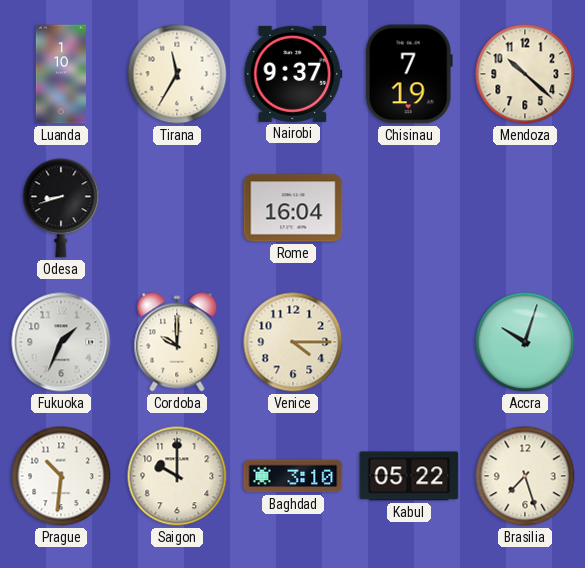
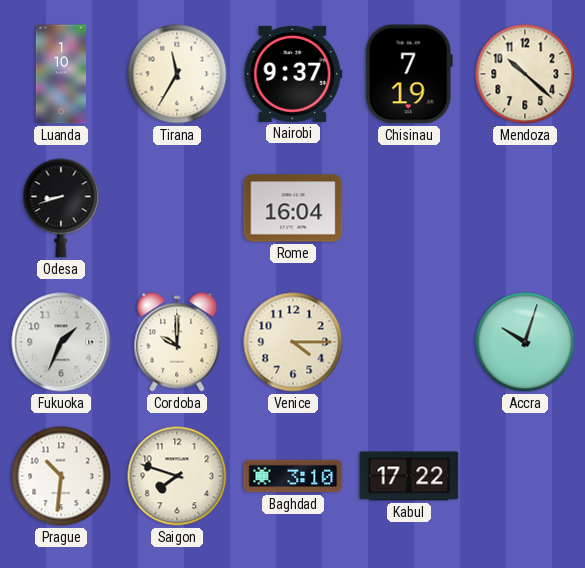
Saigon: 10:00 -> 7:48
Kabul: 05:22 -> 17:22
Brasilia: 7:27 -> none
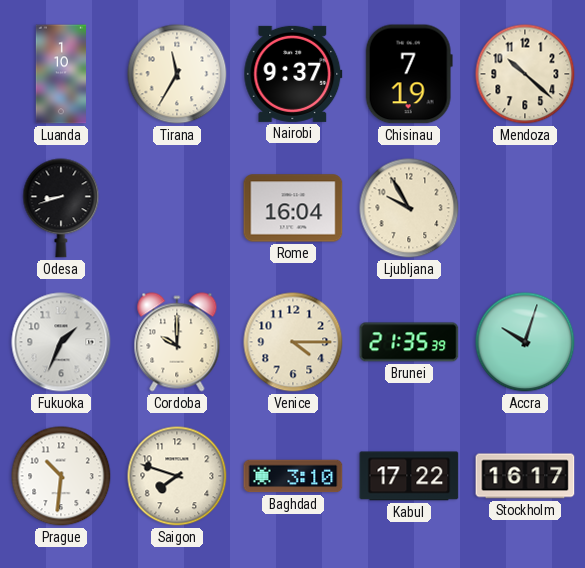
Ljubljana: none -> 9:55
Brunei: none -> 21:35
Stockholm: none -> 16:17
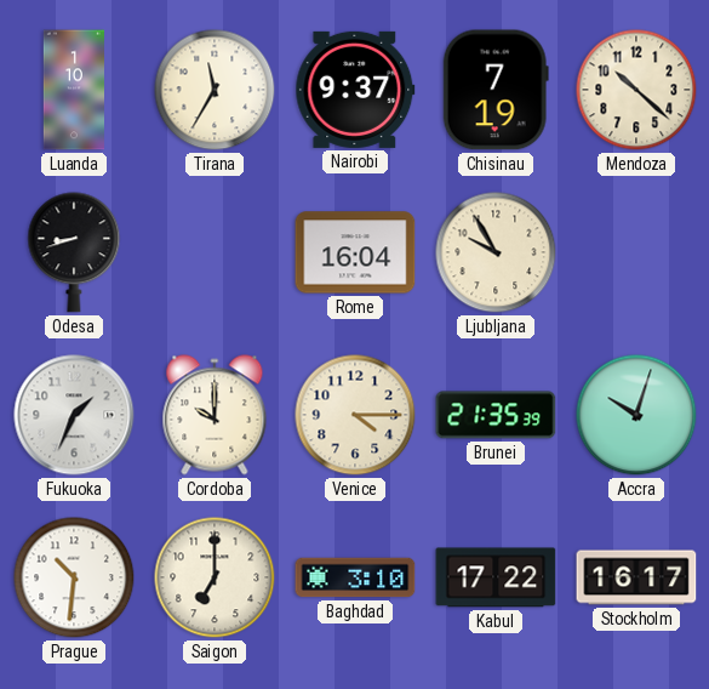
Saigon: 7:48 -> 7:00
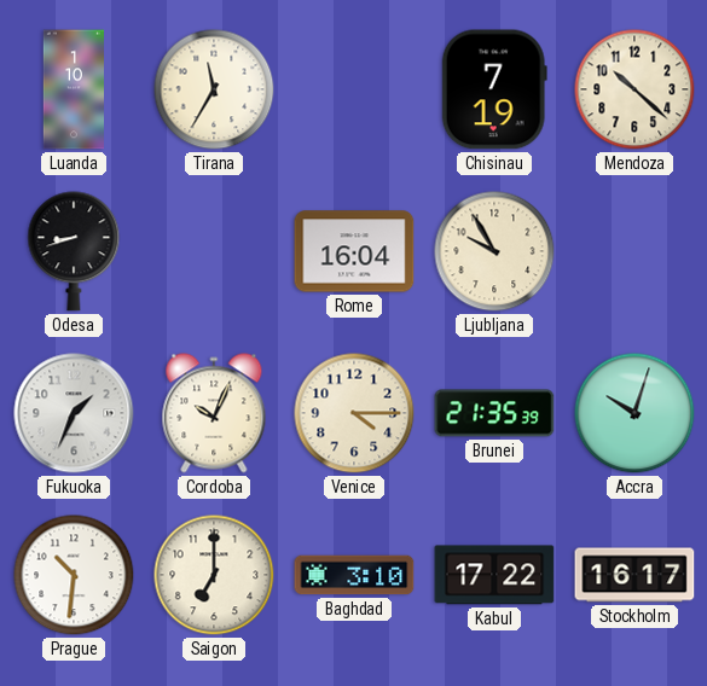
Nairobi: 9:37 -> none
Cordoba: 10:00 -> 10:04
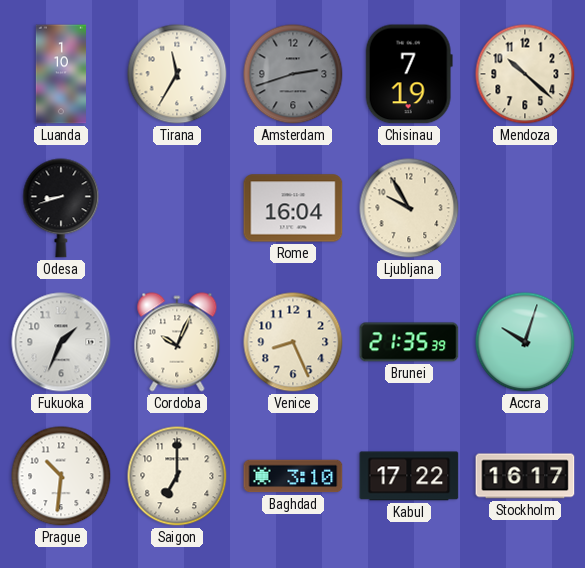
Amsterdam: none -> 2:42
Venice: 4:15 -> 8:26
